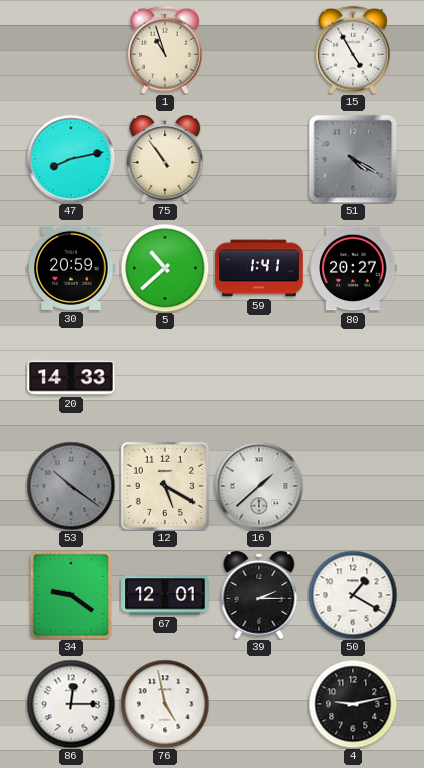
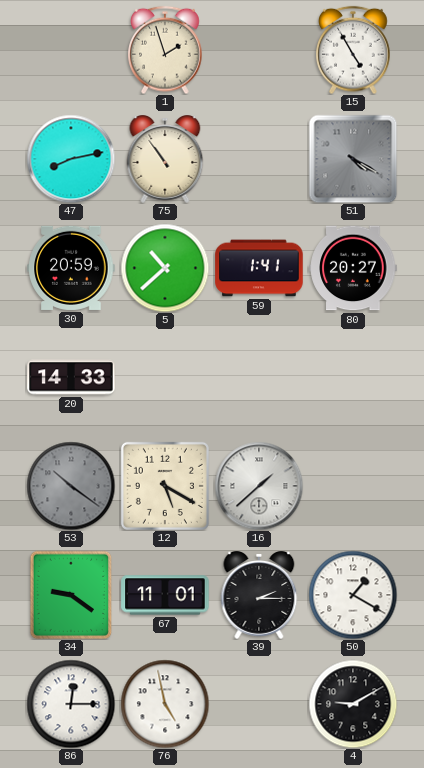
1: 10:57 -> 1:57
67: 12:01 -> 11:01
4: 9:13 -> 9:10
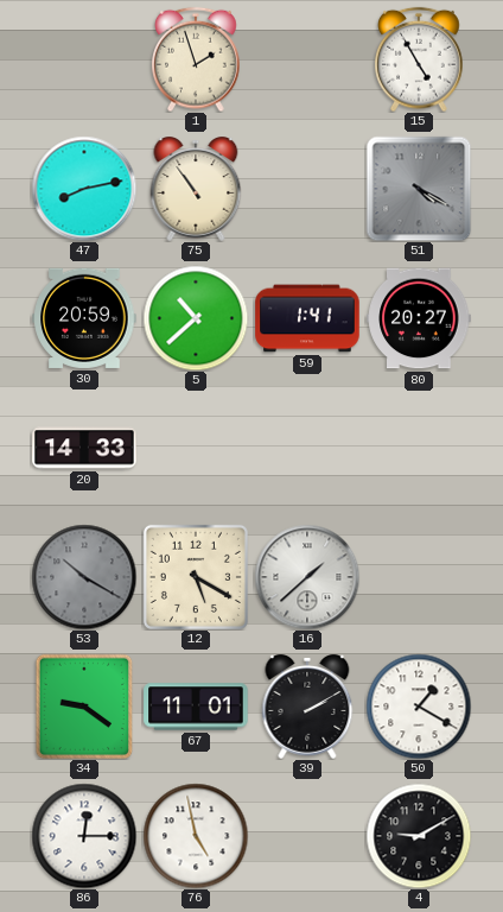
53: 10:21 -> 10:20
39: 2:15 -> 2:10
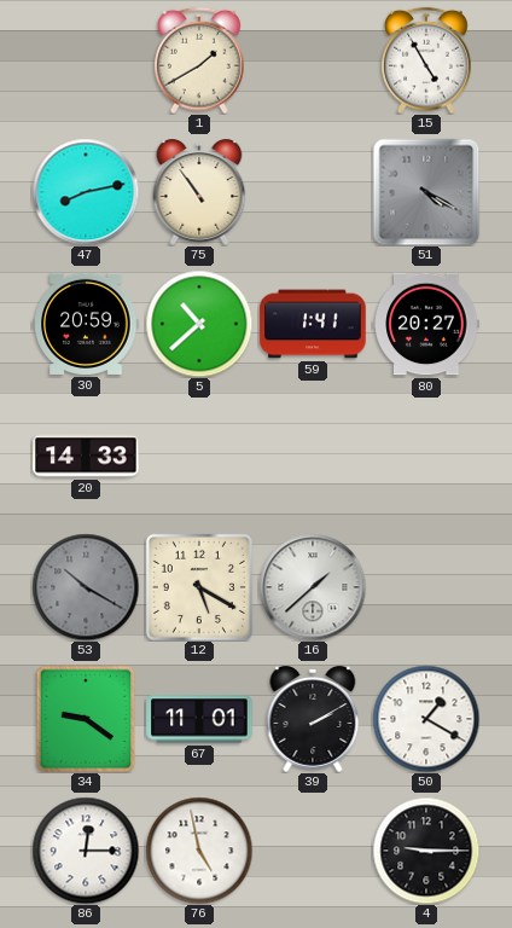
1: 1:57 -> 1:40
4: 9:10 -> 9:15
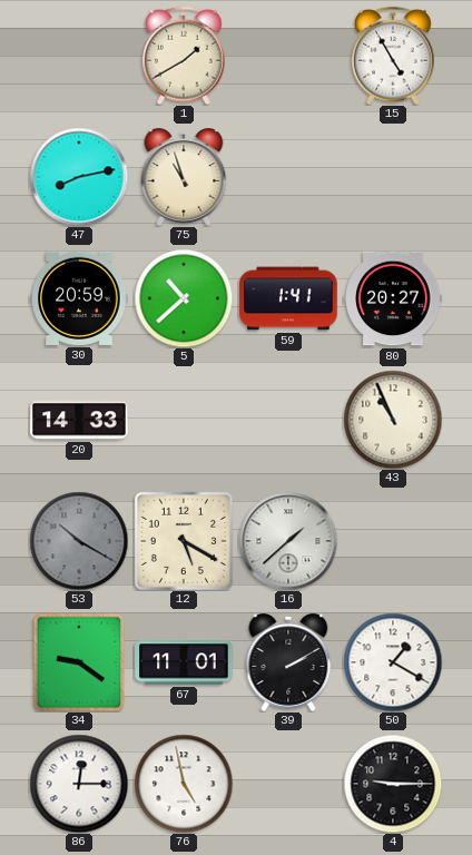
75: 10:54 -> 10:57
51: 4:20 -> none
43: none -> 10:56
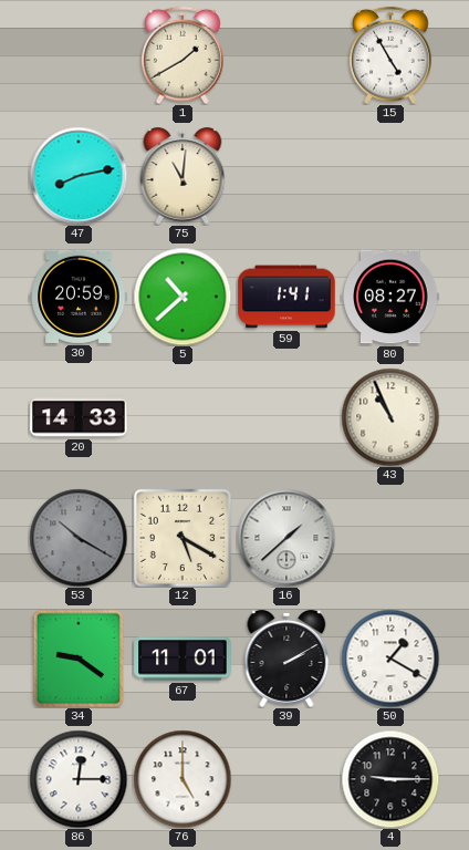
75: 10:57 -> 11:01
80: 20:27 -> 08:27
76: 4:58 -> 5:00
